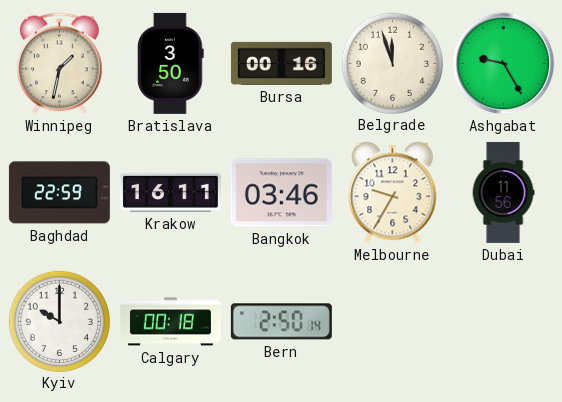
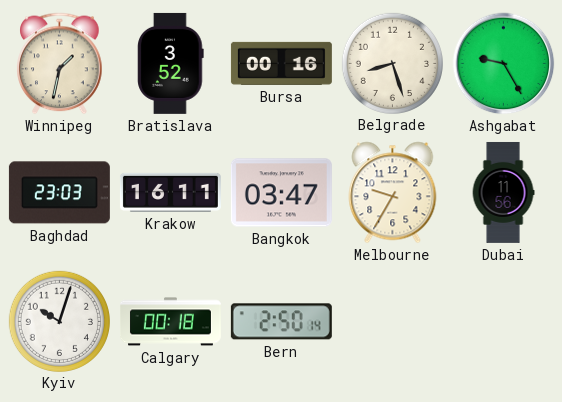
Bratislava: 3:50 -> 3:52
Belgrade: 11:57 -> 8:27
Baghdad: 22:59 -> 23:03
Bangkok: 03:46 -> 03:47
Kyiv: 10:00 -> 10:03
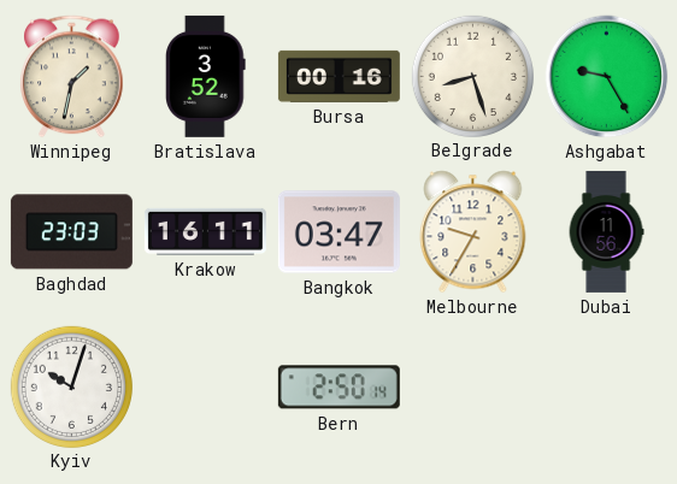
Calgary: 00:18 -> none
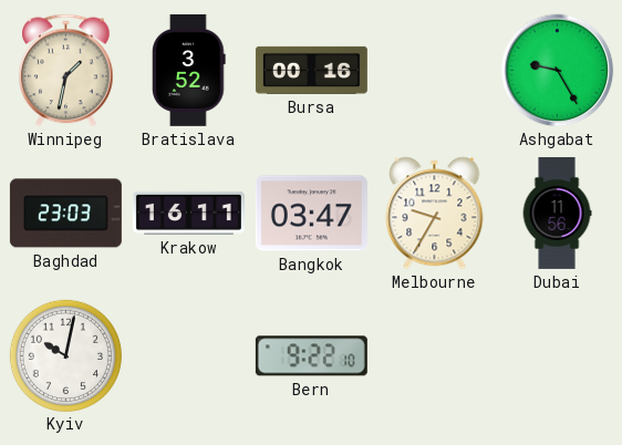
Belgrade: 8:27 -> none
Kyiv: 10:03 -> 10:02
Bern: 2:50 -> 9:22
